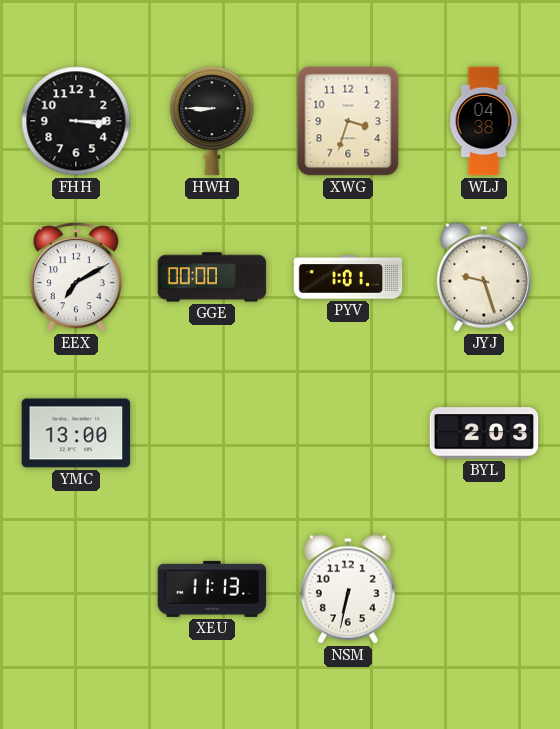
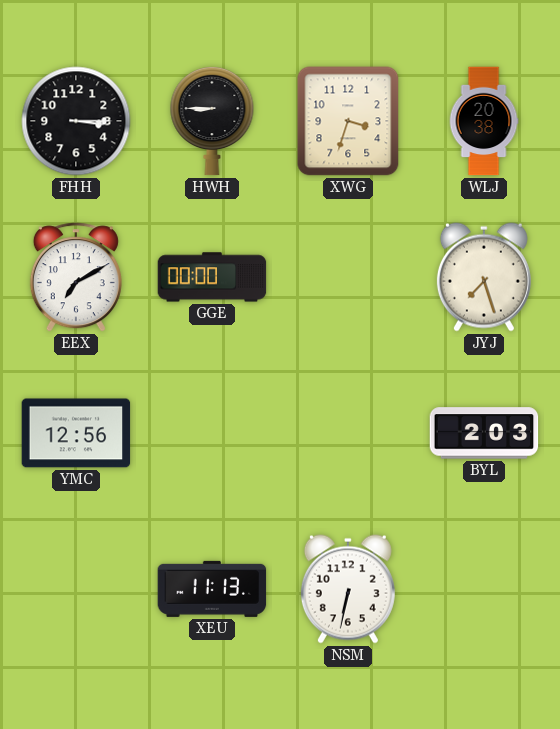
WLJ: 04:38 -> 20:38
PYV: 1:01 -> none
JYJ: 9:27 -> 7:27
YMC: 13:00 -> 12:56
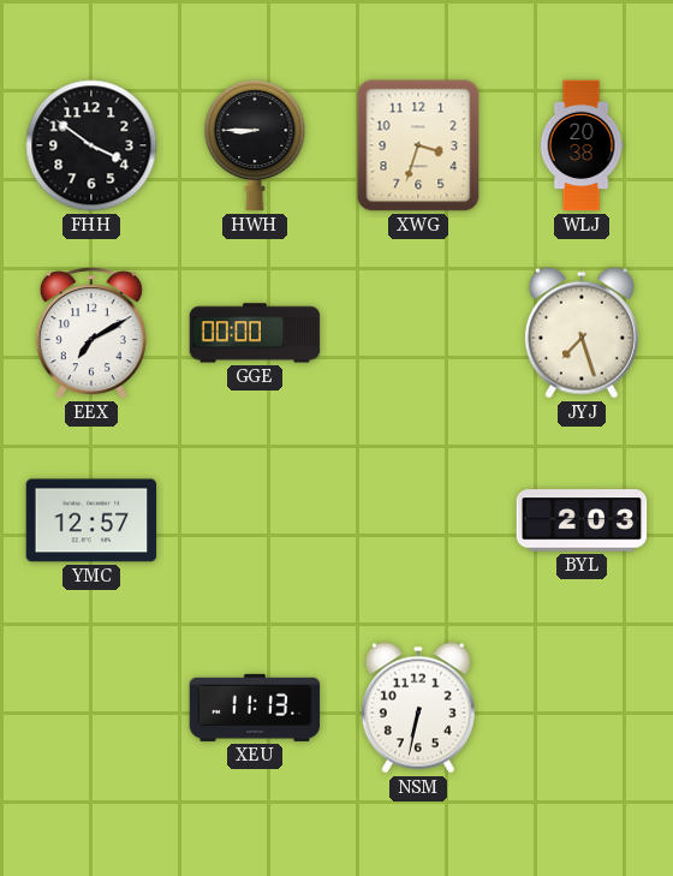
FHH: 3:15 -> 3:51
YMC: 12:56 -> 12:57
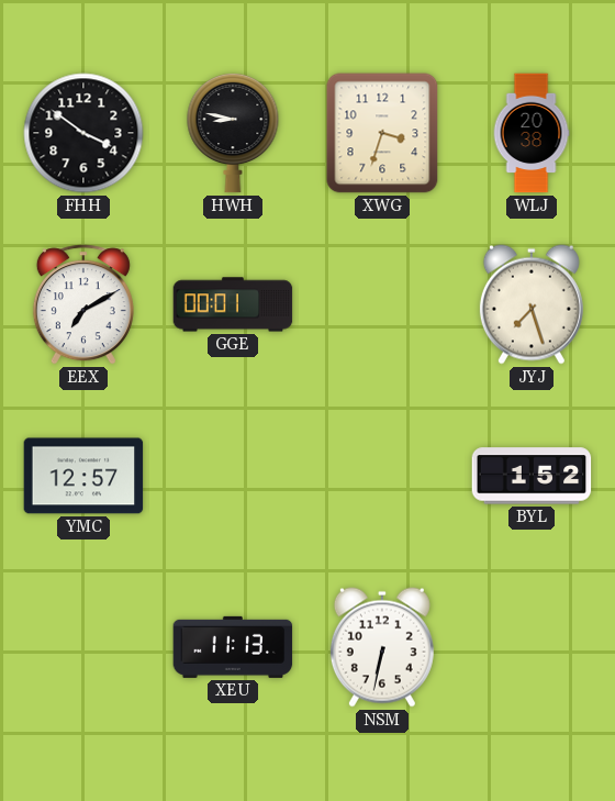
HWH: 8:45 -> 8:47
GGE: 00:00 -> 00:01
BYL: 2:03 -> 1:52
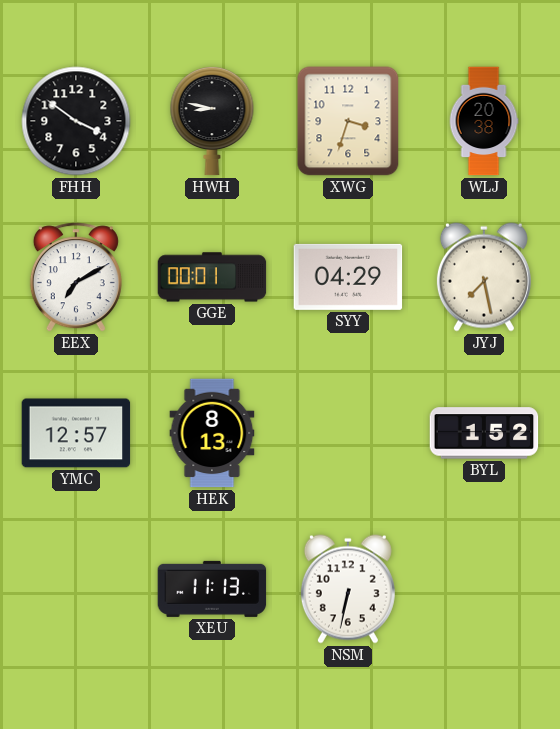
SYY: none -> 04:29
JYJ: 7:27 -> 7:28
HEK: none -> 8:13
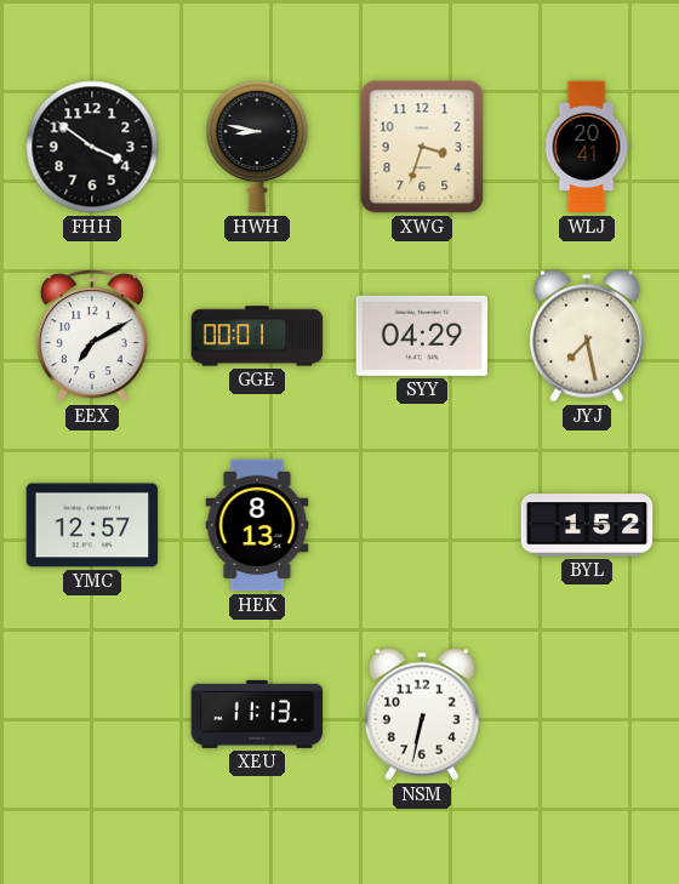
WLJ: 20:38 -> 20:41
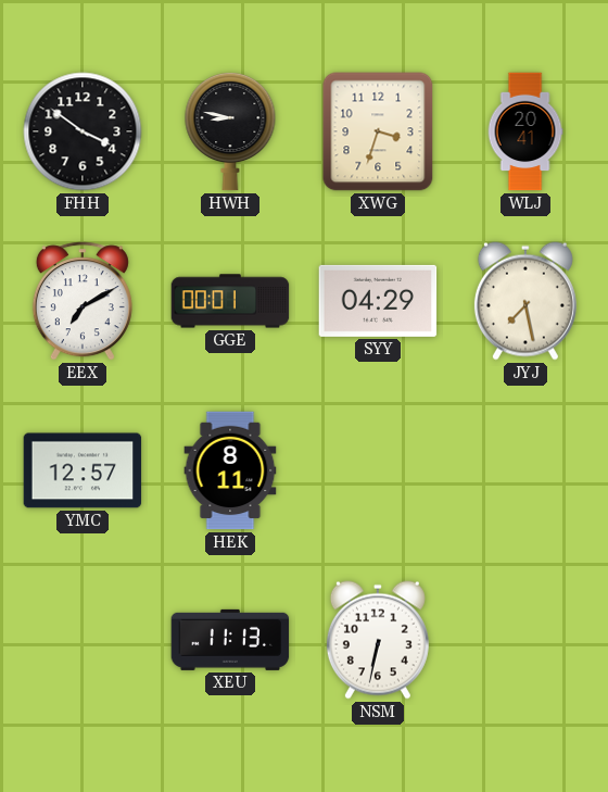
HEK: 8:13 -> 8:11
BYL: 1:52 -> none
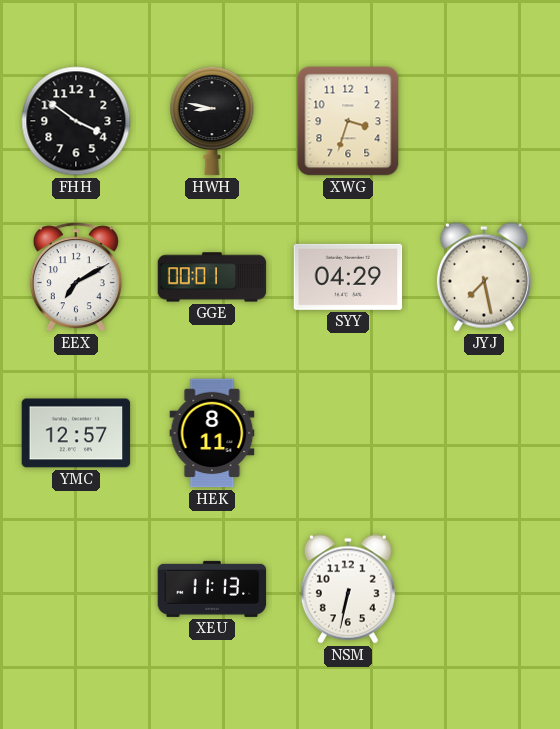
WLJ: 20:41 -> none
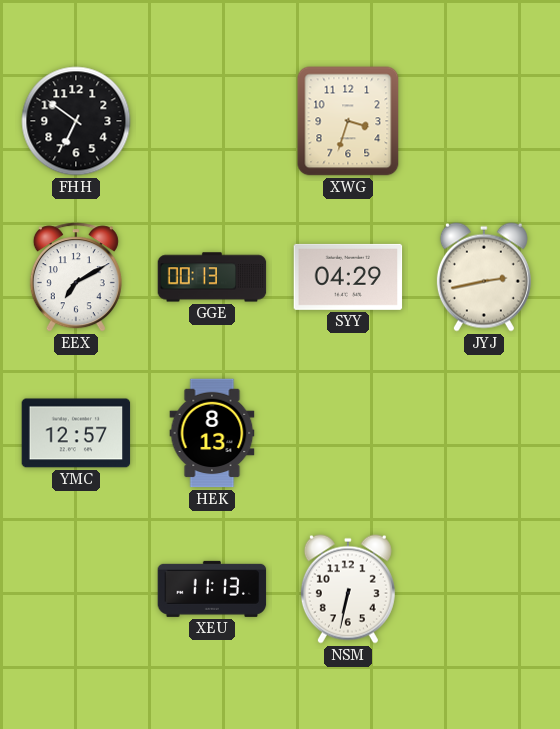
FHH: 3:51 -> 6:51
HWH: 8:47 -> none
GGE: 00:01 -> 00:13
JYJ: 7:28 -> 2:43
HEK: 8:11 -> 8:13
